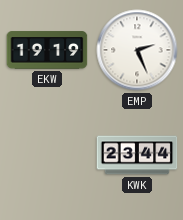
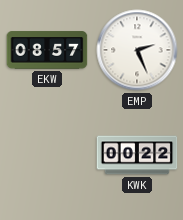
EKW: 19:19 -> 08:57
KWK: 23:44 -> 00:22
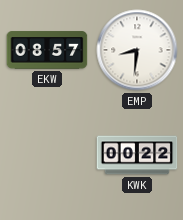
EMP: 2:26 -> 8:31
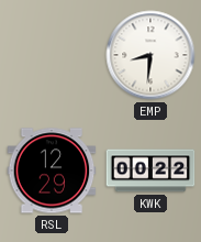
EKW: 08:57 -> none
RSL: none -> 12:29
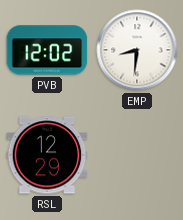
PVB: none -> 12:02
KWK: 00:22 -> none
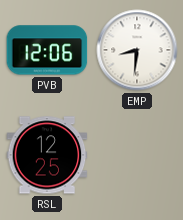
PVB: 12:02 -> 12:06
RSL: 12:29 -> 12:25
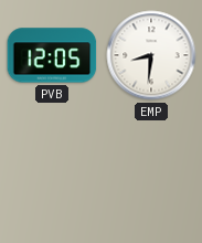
PVB: 12:06 -> 12:05
RSL: 12:25 -> none
